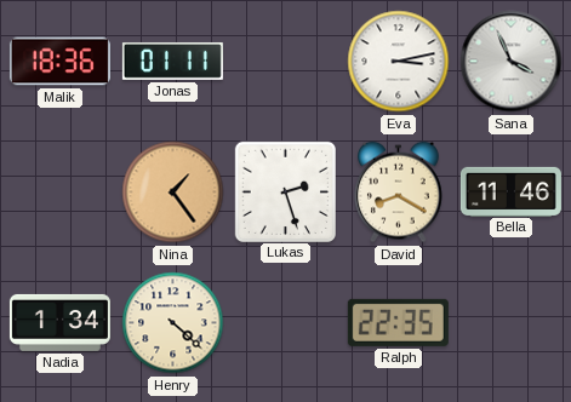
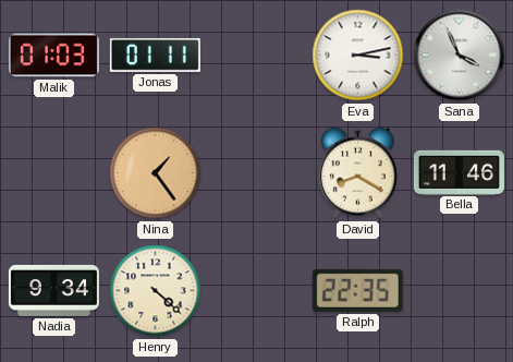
Malik: 18:36 -> 01:03
Lukas: 2:27 -> none
Nadia: 1:34 -> 9:34
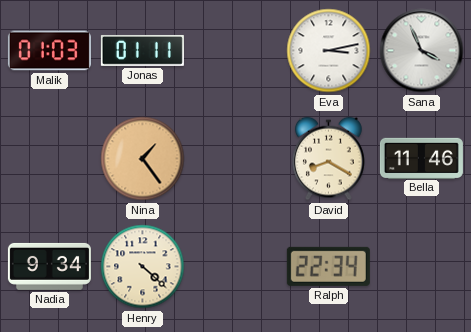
Ralph: 22:35 -> 22:34
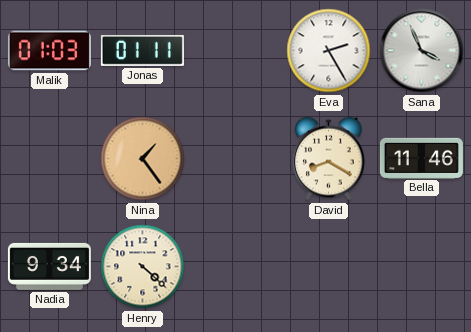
Eva: 3:13 -> 2:25
Ralph: 22:34 -> none
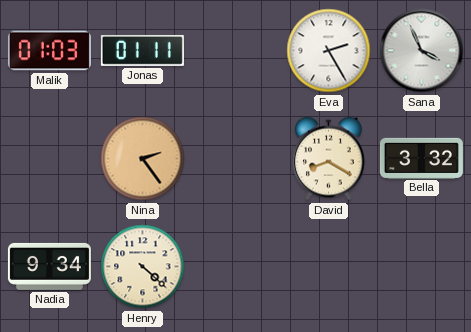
Nina: 1:24 -> 2:24
Bella: 11:46 -> 3:32
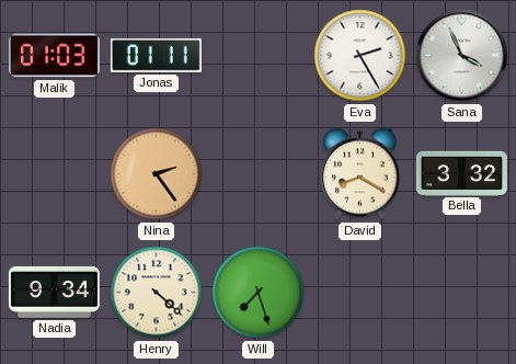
Will: none -> 7:27
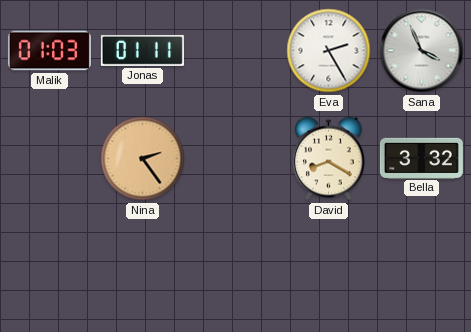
Nadia: 9:34 -> none
Henry: 4:22 -> none
Will: 7:27 -> none
